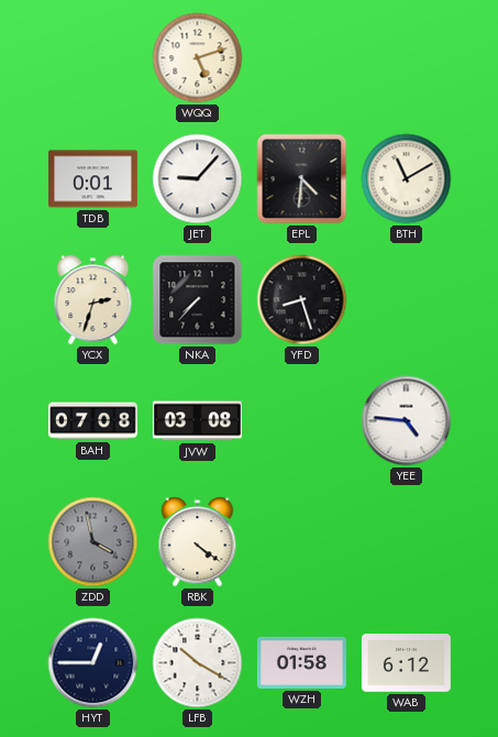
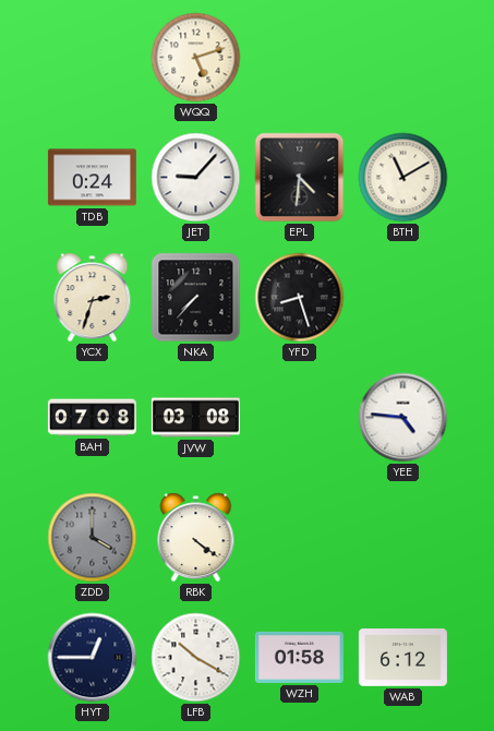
TDB: 0:01 -> 0:24
ZDD: 3:58 -> 4:00
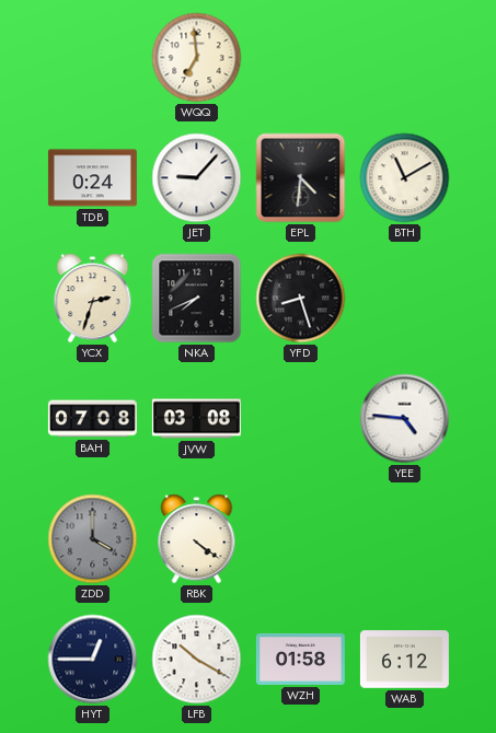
WQQ: 5:12 -> 6:59
NKA: 7:37 -> 7:41
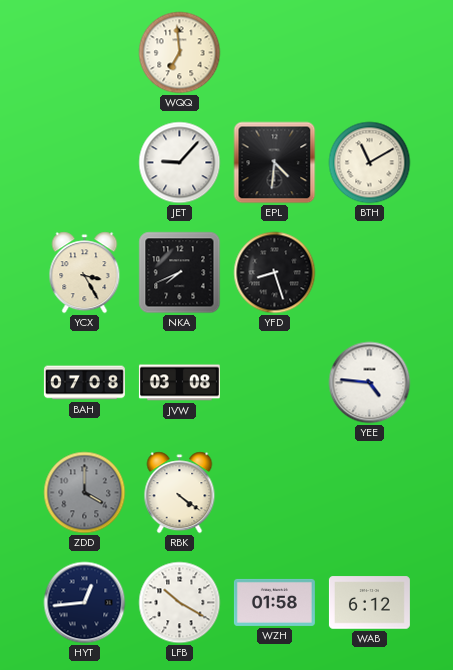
TDB: 0:24 -> none
YCX: 2:33 -> 3:25
HYT: 12:45 -> 12:44
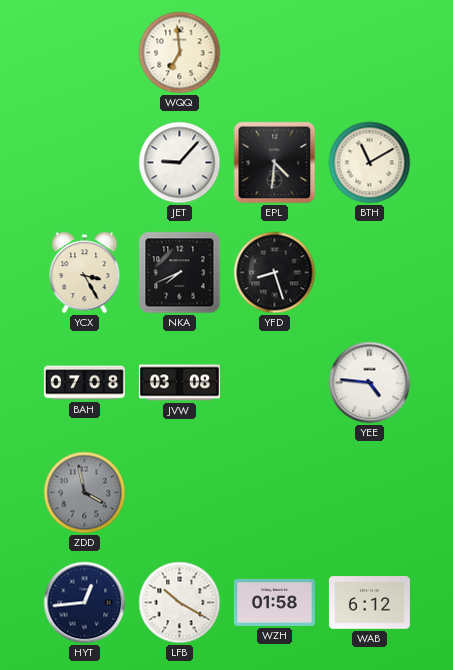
ZDD: 4:00 -> 3:58
RBK: 4:21 -> none
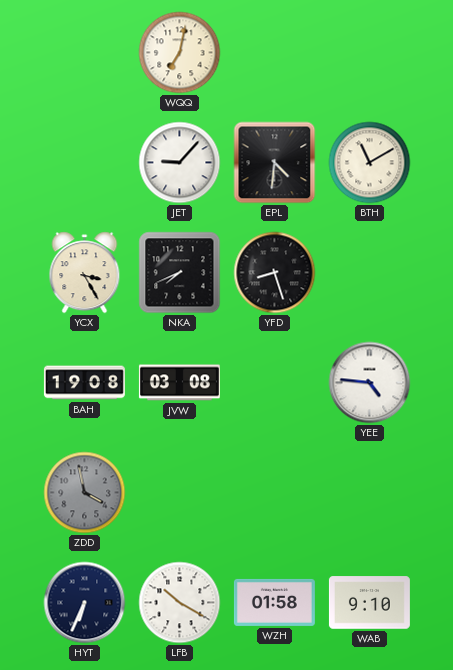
WQQ: 6:59 -> 7:02
BAH: 07:08 -> 19:08
HYT: 12:44 -> 6:34
WAB: 6:12 -> 9:10
